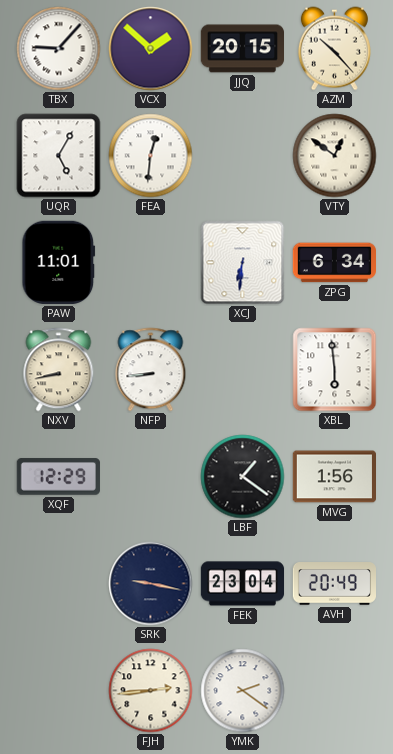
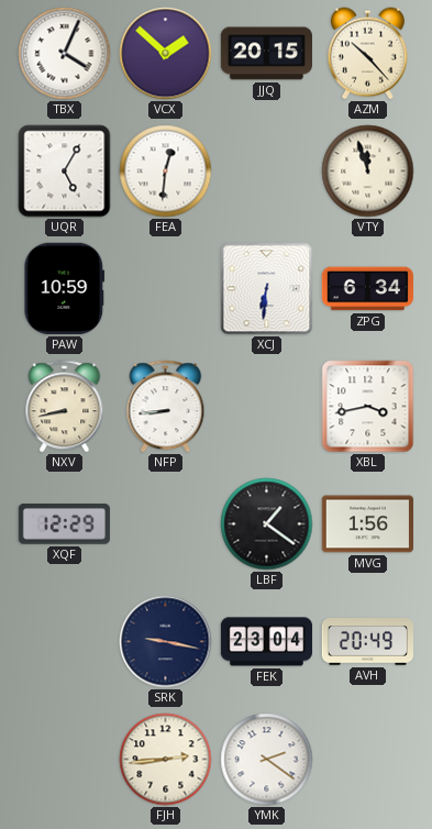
TBX: 9:07 -> 4:04
VTY: 12:51 -> 11:57
PAW: 11:01 -> 10:59
XBL: 5:59 -> 3:43
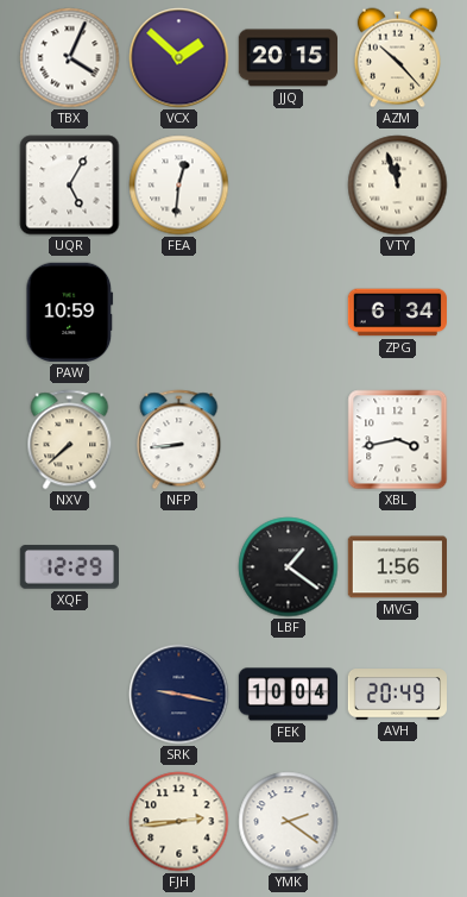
XCJ: 6:31 -> none
NXV: 8:43 -> 7:38
FEK: 23:04 -> 10:04
